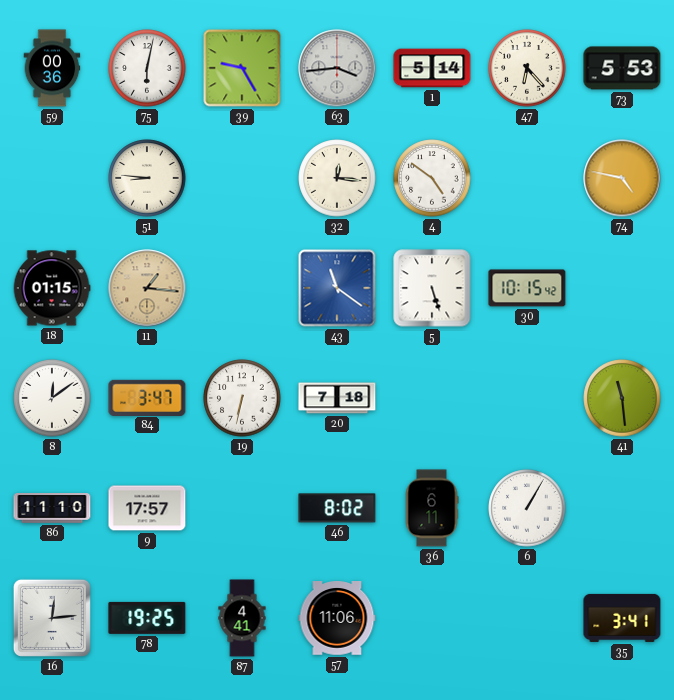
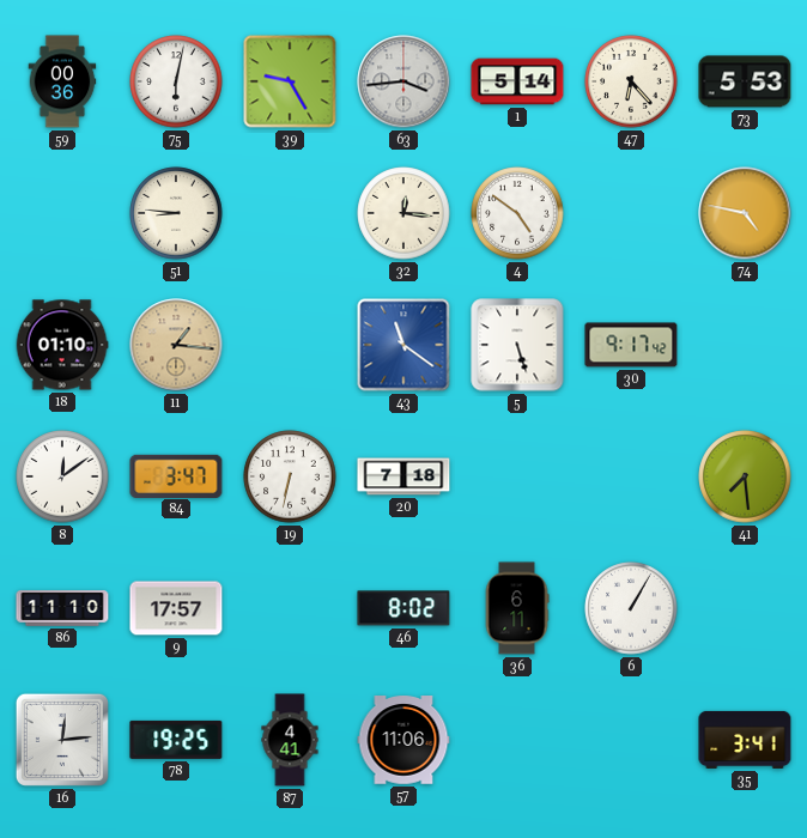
18: 01:15 -> 01:10
30: 10:15 -> 9:17
41: 11:29 -> 7:29
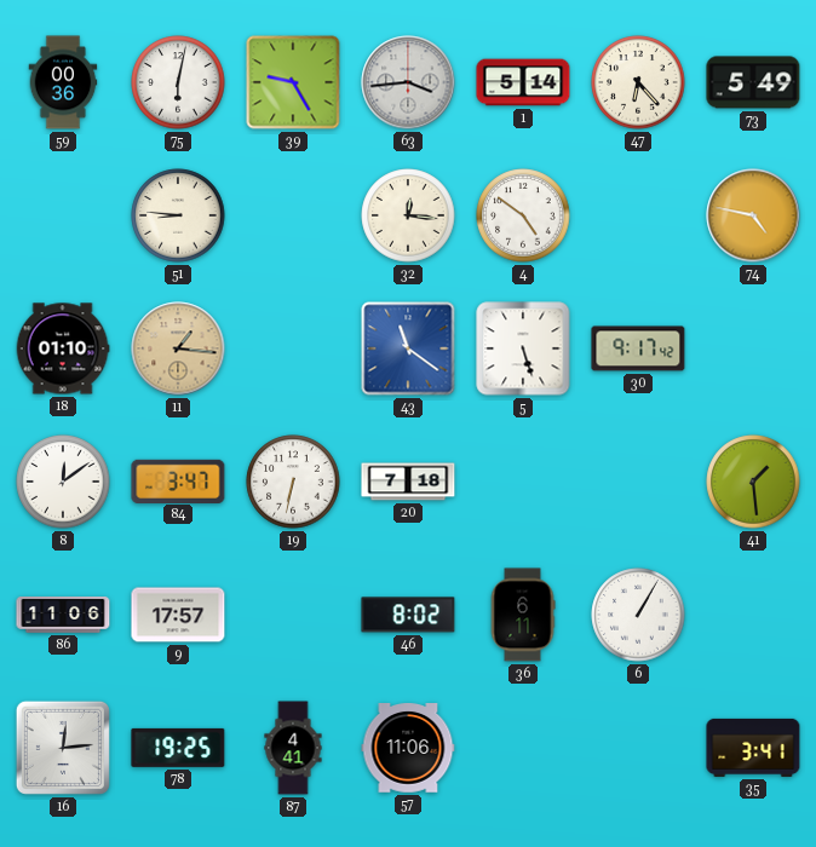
73: 5:53 -> 5:49
41: 7:29 -> 1:29
86: 11:10 -> 11:06
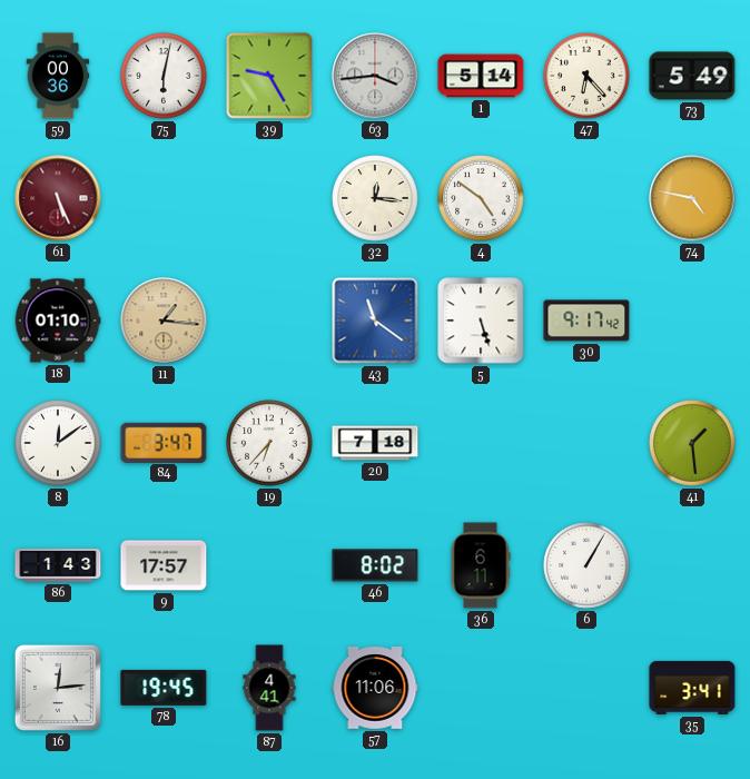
61: none -> 5:26
51: 8:46 -> none
19: 6:32 -> 6:37
86: 11:06 -> 1:43
78: 19:25 -> 19:45
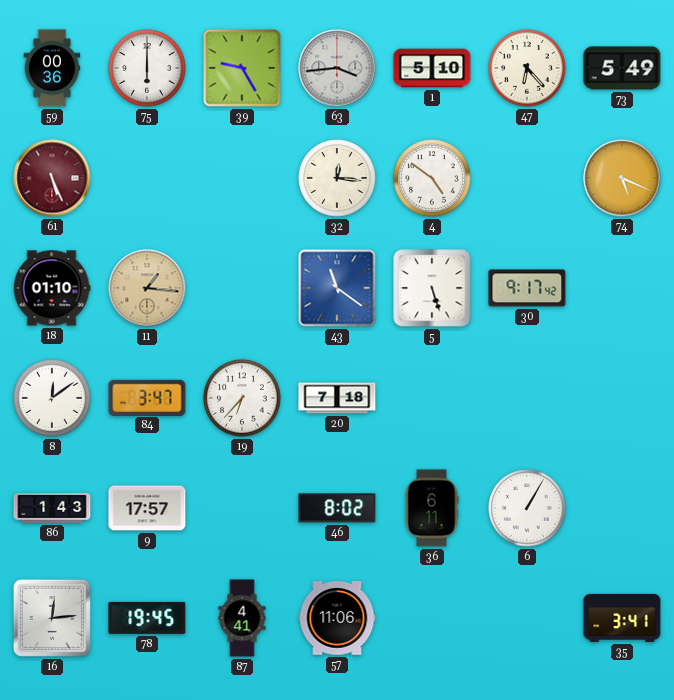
75: 6:02 -> 6:00
1: 5:14 -> 5:10
74: 4:47 -> 5:19
41: 1:29 -> none
